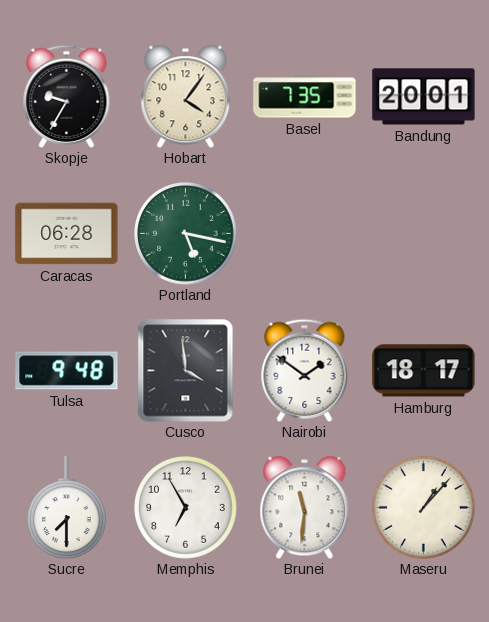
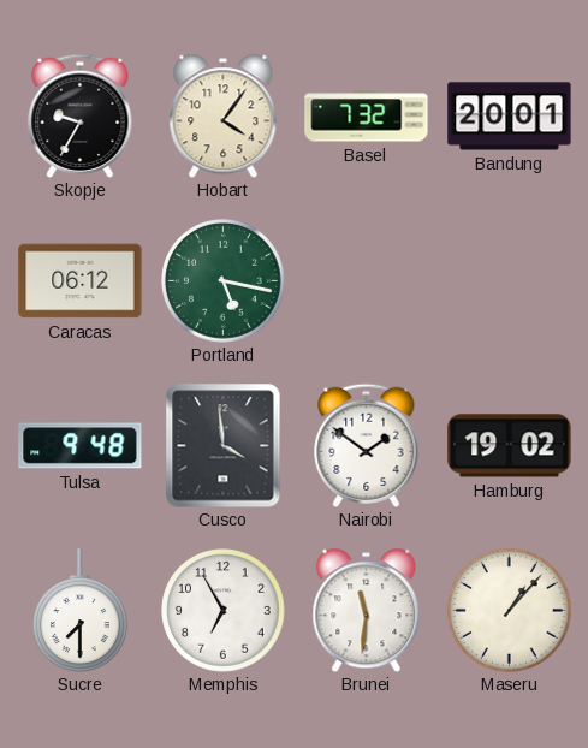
Basel: 7:35 -> 7:32
Caracas: 06:28 -> 06:12
Hamburg: 18:17 -> 19:02
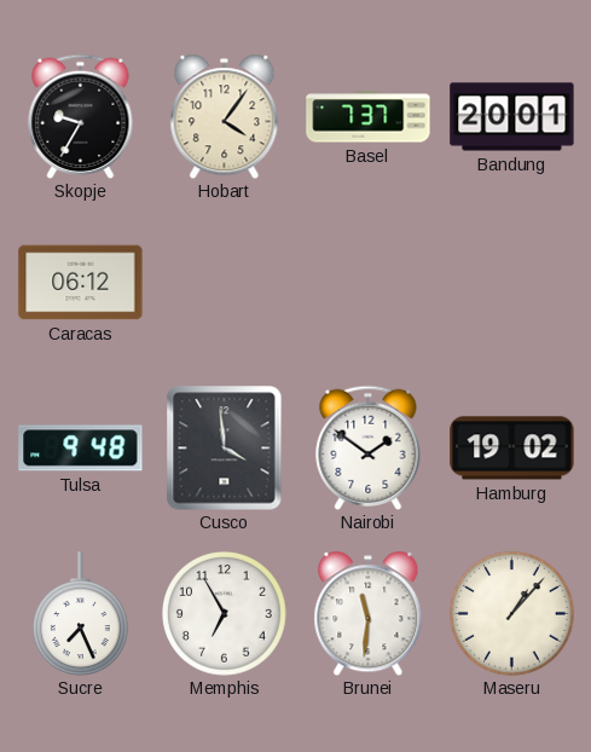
Basel: 7:32 -> 7:37
Portland: 5:17 -> none
Sucre: 7:30 -> 7:26
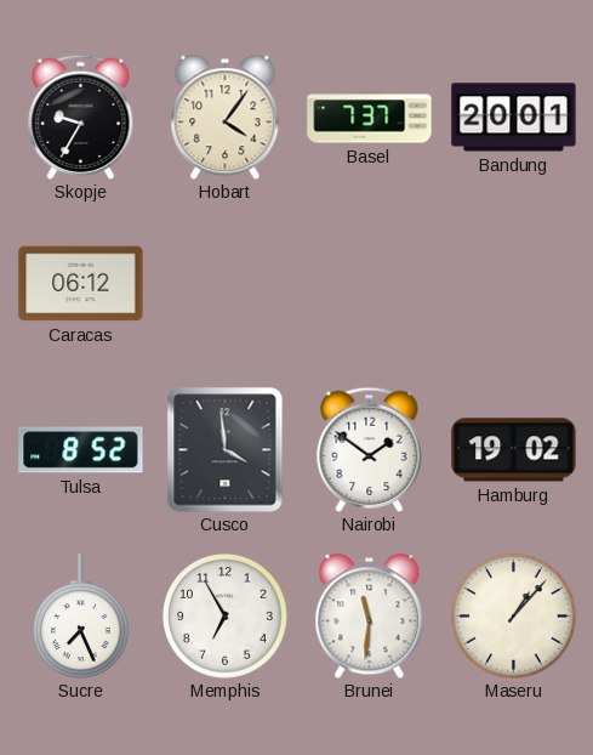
Tulsa: 9:48 -> 8:52
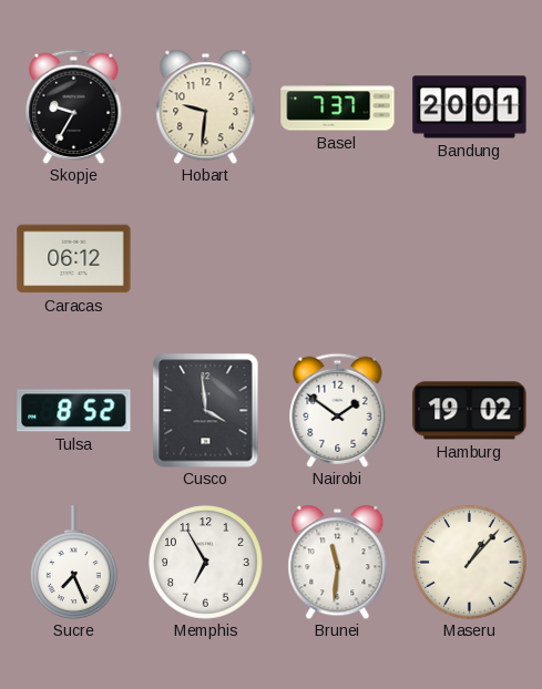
Hobart: 4:06 -> 9:31
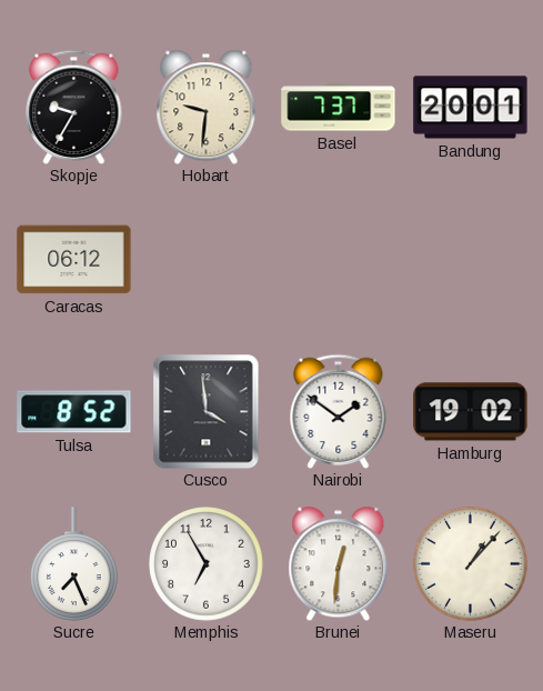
Brunei: 11:31 -> 12:31
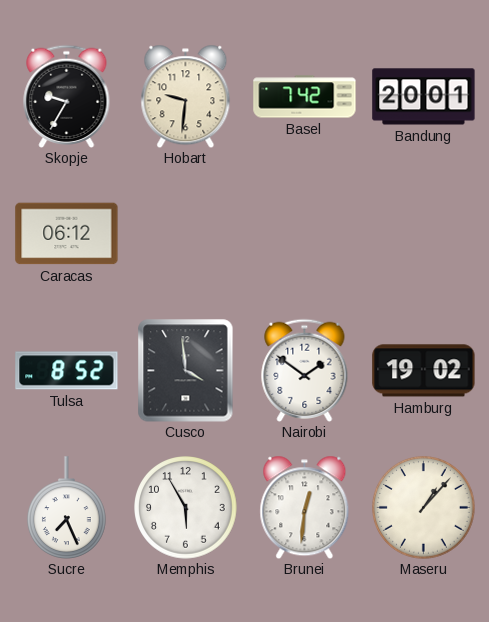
Basel: 7:37 -> 7:42
Memphis: 6:55 -> 5:55
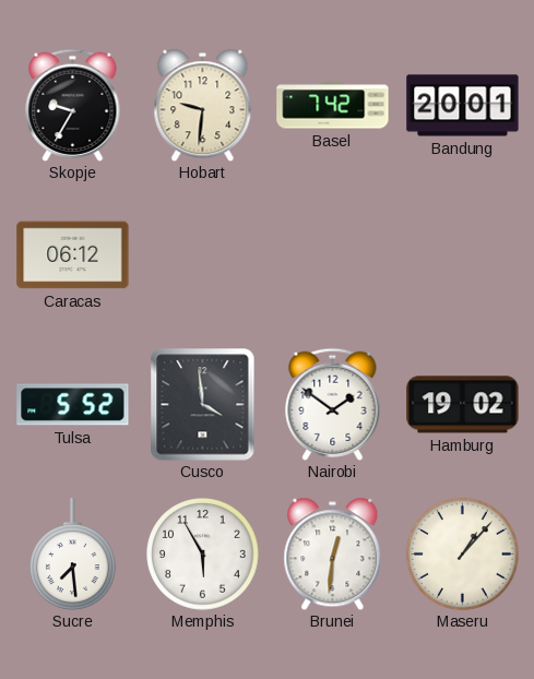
Tulsa: 8:52 -> 5:52
Sucre: 7:26 -> 7:29
